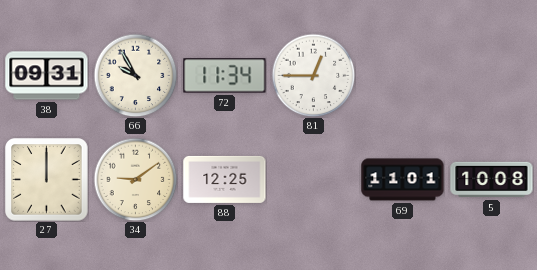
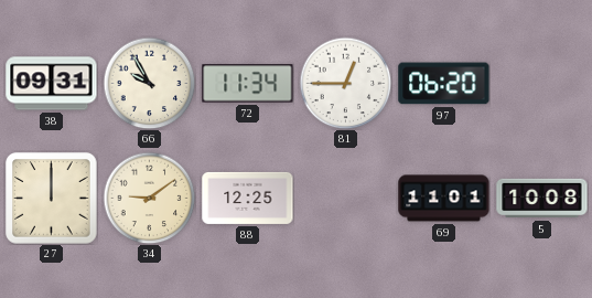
97: none -> 06:20
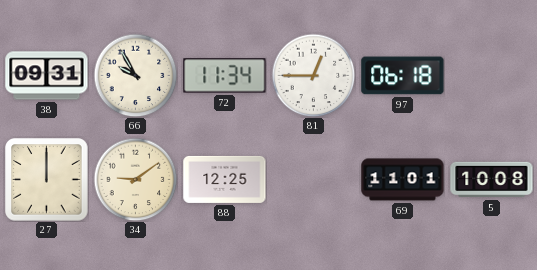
97: 06:20 -> 06:18
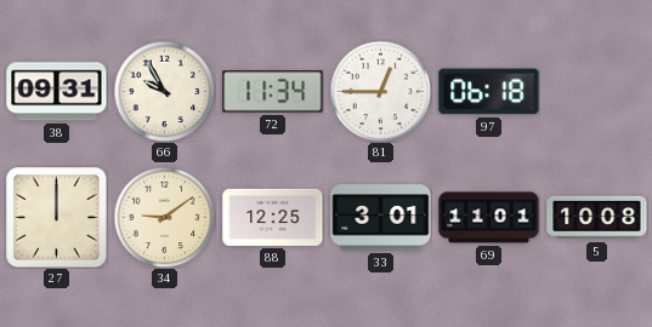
33: none -> 3:01
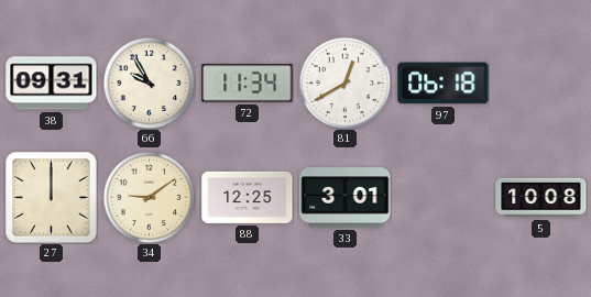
81: 12:45 -> 12:40
69: 11:01 -> none
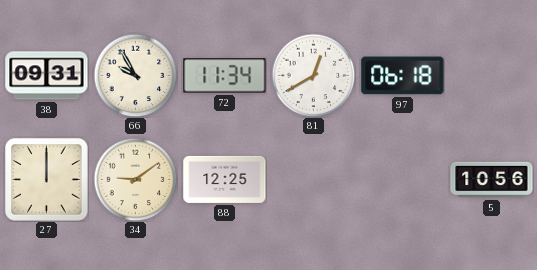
33: 3:01 -> none
5: 10:08 -> 10:56
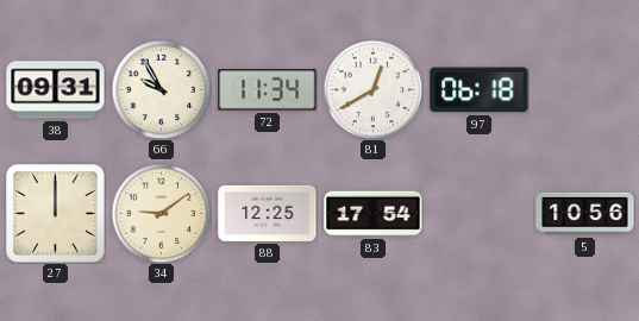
83: none -> 17:54
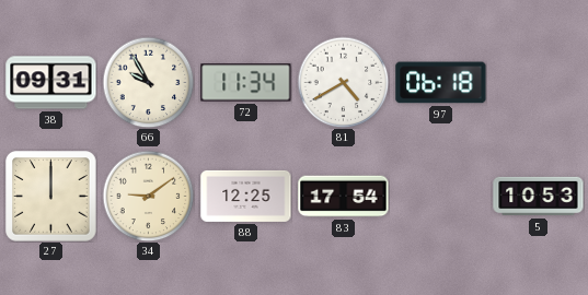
81: 12:40 -> 4:40
5: 10:56 -> 10:53
